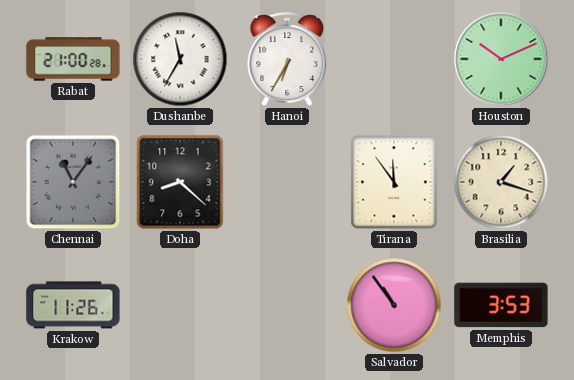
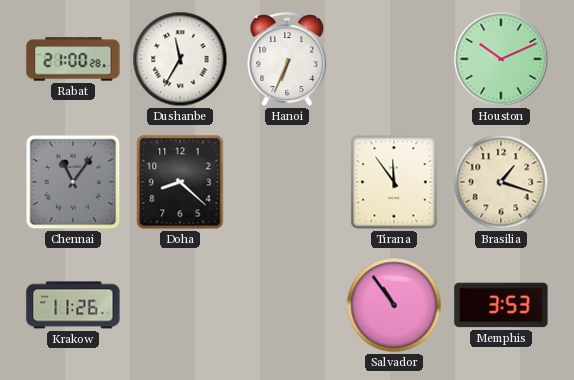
Hanoi: 6:35 -> 6:34
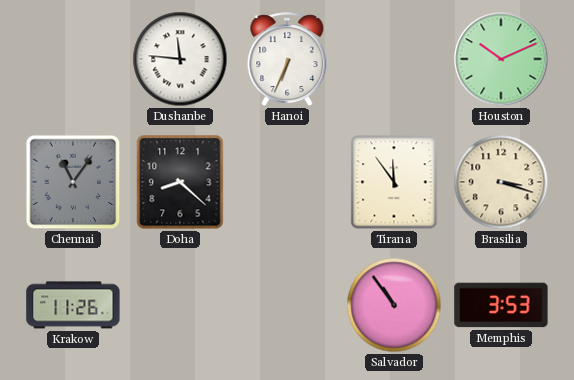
Rabat: 21:00 -> none
Dushanbe: 11:35 -> 11:46
Brasilia: 1:18 -> 3:18
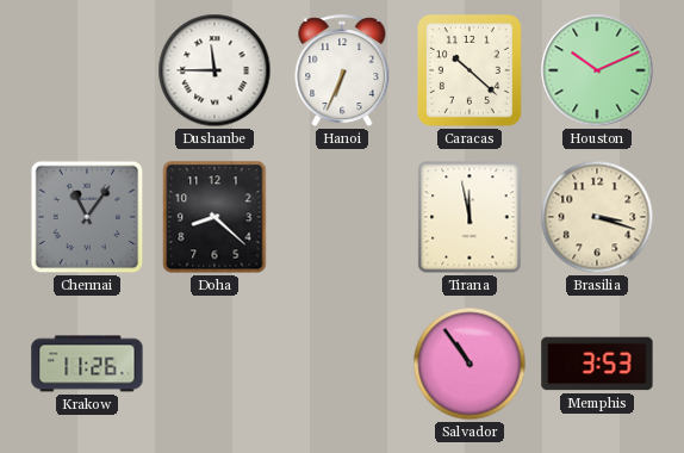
Dushanbe: 11:46 -> 11:45
Caracas: none -> 10:22
Tirana: 11:54 -> 11:58
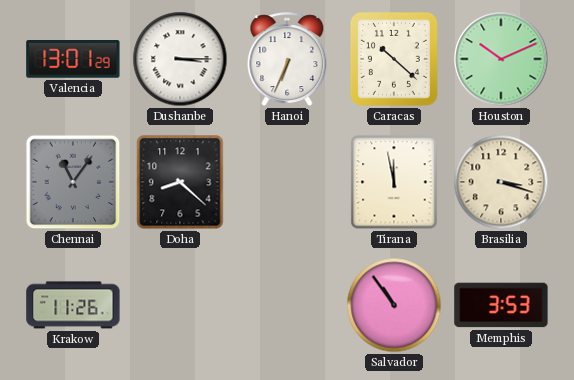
Valencia: none -> 13:01
Dushanbe: 11:45 -> 3:15
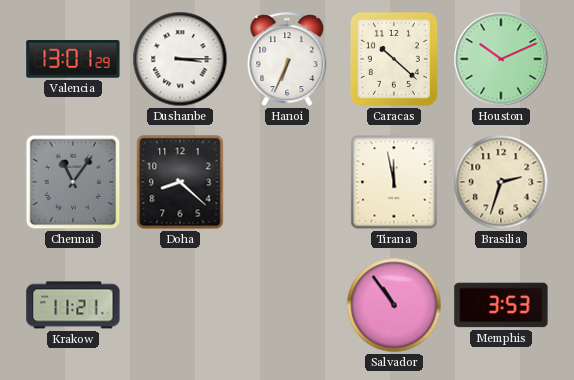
Brasilia: 3:18 -> 2:33
Krakow: 11:26 -> 11:21
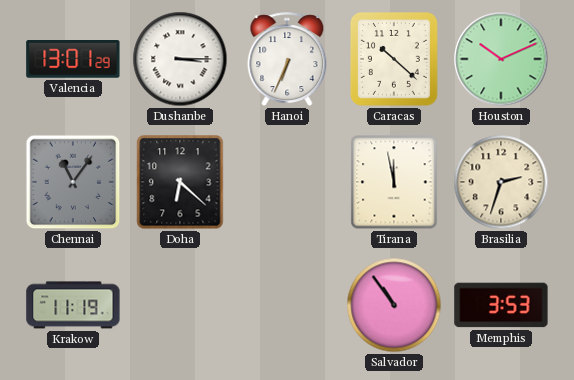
Doha: 8:22 -> 6:22
Krakow: 11:21 -> 11:19
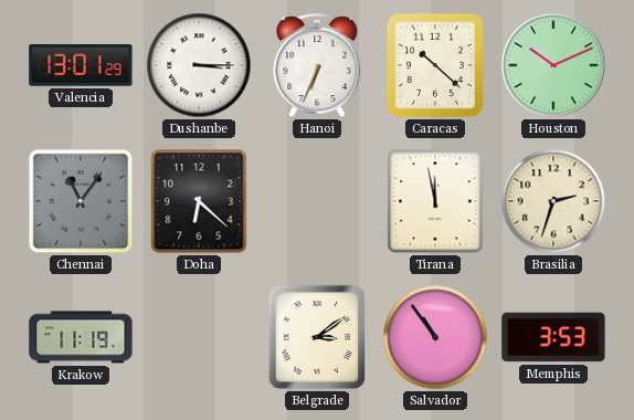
Belgrade: none -> 3:09
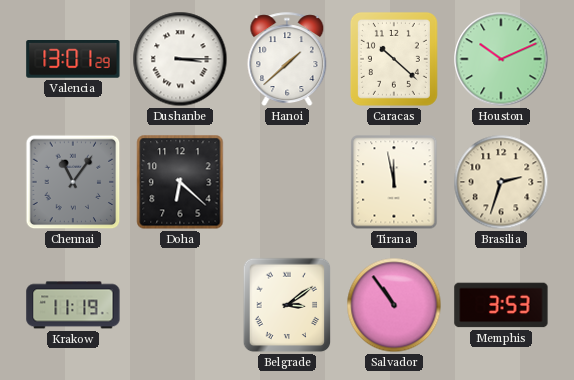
Hanoi: 6:34 -> 1:38
